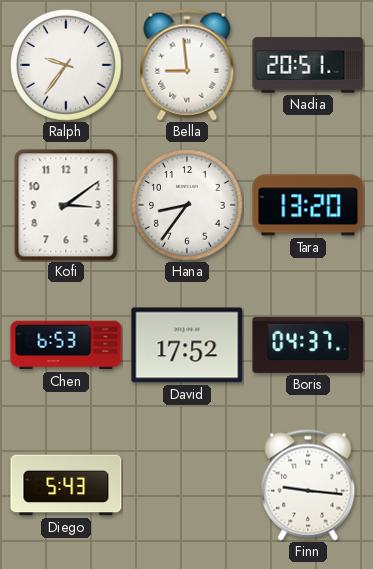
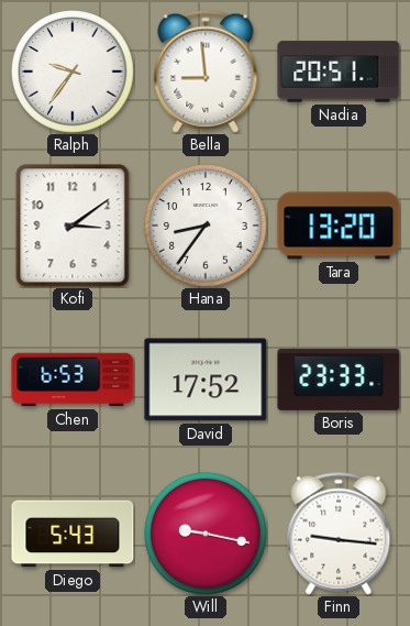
Boris: 04:37 -> 23:33
Will: none -> 9:17
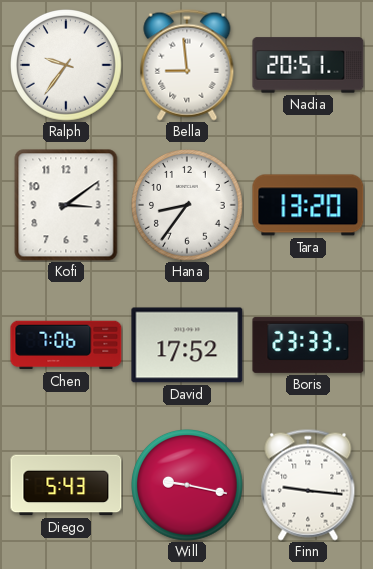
Chen: 6:53 -> 7:06
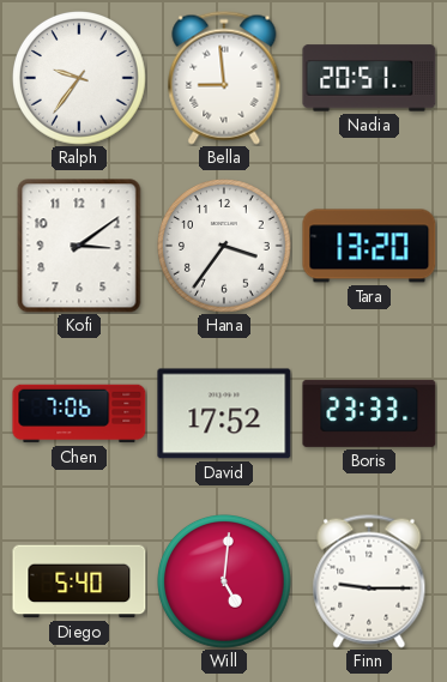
Hana: 8:36 -> 3:36
Diego: 5:43 -> 5:40
Will: 9:17 -> 5:01
Finn: 9:16 -> 9:15
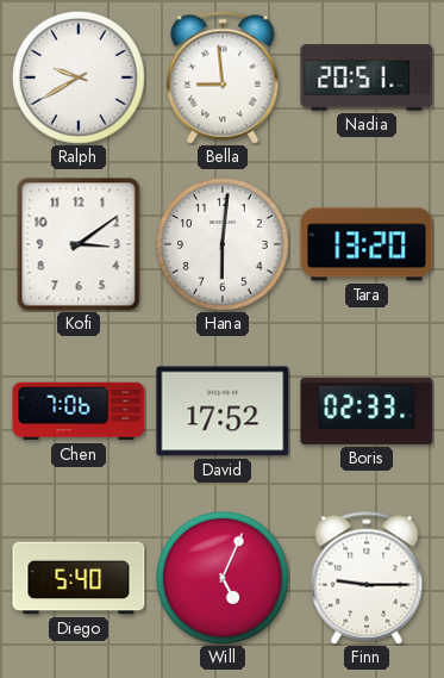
Ralph: 9:36 -> 9:40
Hana: 3:36 -> 6:01
Boris: 23:33 -> 02:33
Will: 5:01 -> 5:04
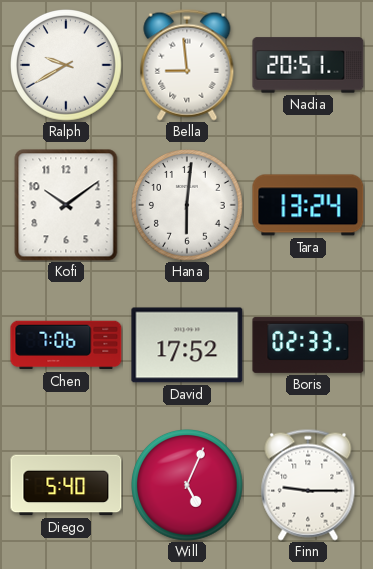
Kofi: 3:09 -> 10:09
Tara: 13:20 -> 13:24
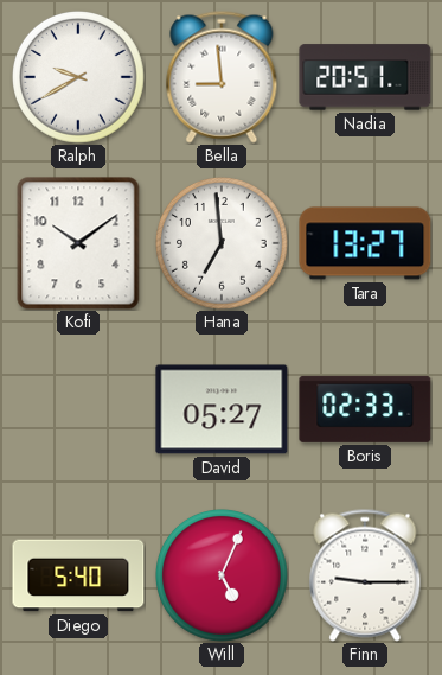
Hana: 6:01 -> 6:59
Tara: 13:24 -> 13:27
Chen: 7:06 -> none
David: 17:52 -> 05:27
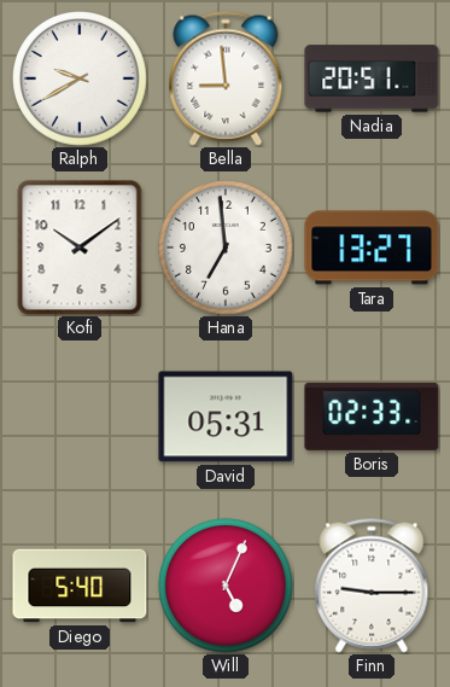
David: 05:27 -> 05:31
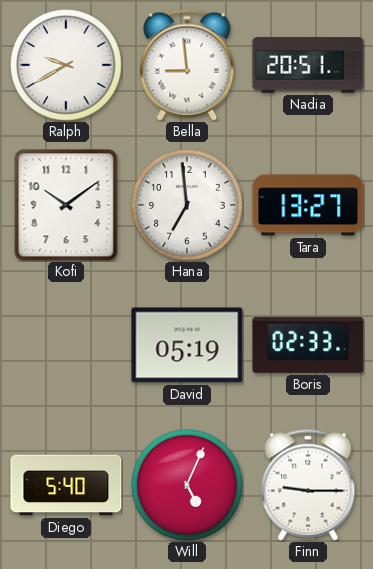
David: 05:31 -> 05:19
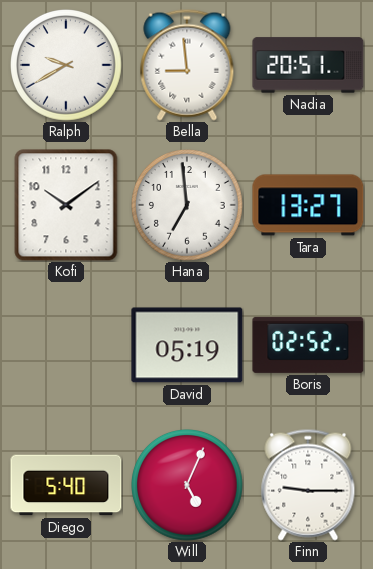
Boris: 02:33 -> 02:52
